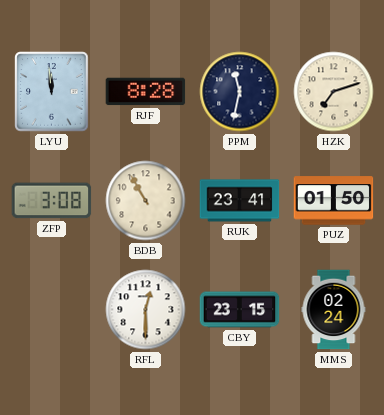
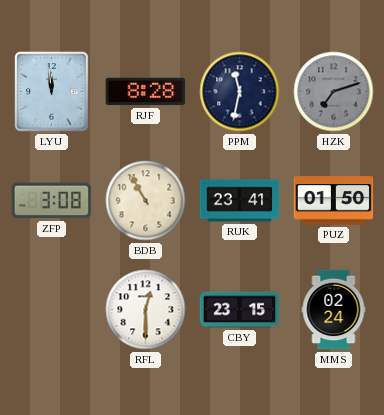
HZK dial: cream -> grey
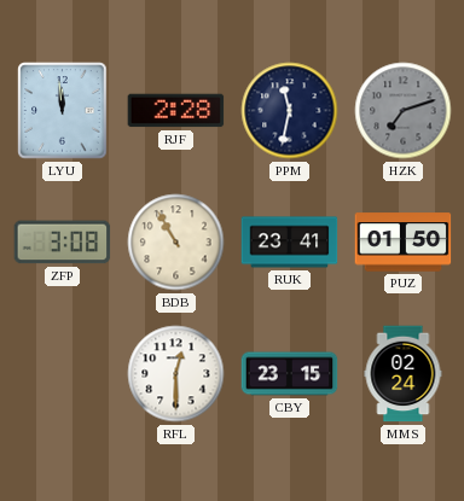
RJF: 8:28 -> 2:28
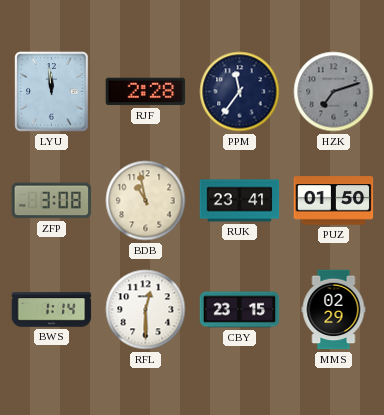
PPM: 11:32 -> 11:36
BDB: 10:55 -> 10:58
BWS: none -> 1:14
MMS: 02:24 -> 02:29
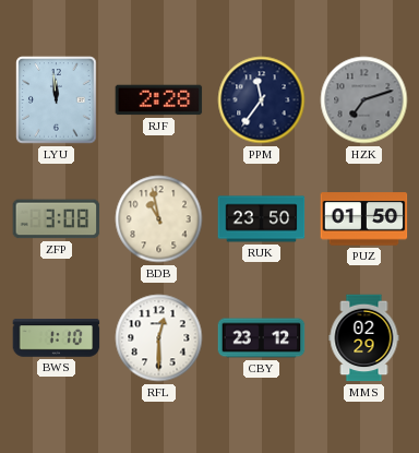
RUK: 23:41 -> 23:50
BWS: 1:14 -> 1:10
CBY: 23:15 -> 23:12
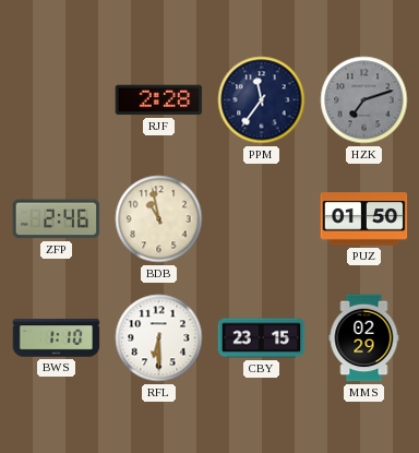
LYU: 11:59 -> none
ZFP: 3:08 -> 2:46
RUK: 23:50 -> none
RFL: 12:30 -> 6:30
CBY: 23:12 -> 23:15
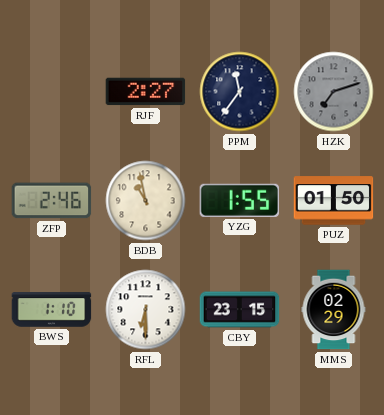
RJF: 2:28 -> 2:27
YZG: none -> 1:55
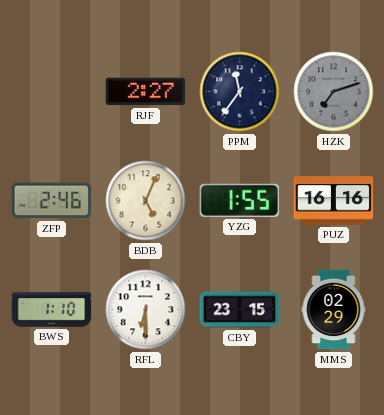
BDB: 10:58 -> 5:04
PUZ: 01:50 -> 16:16
